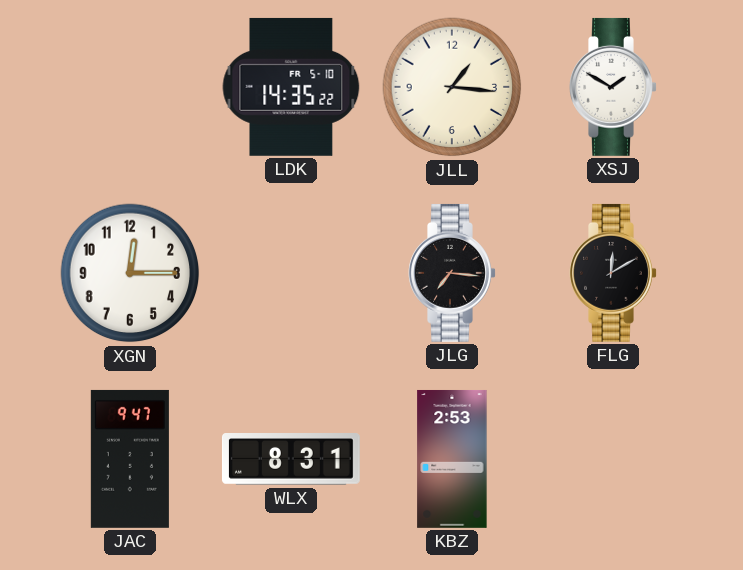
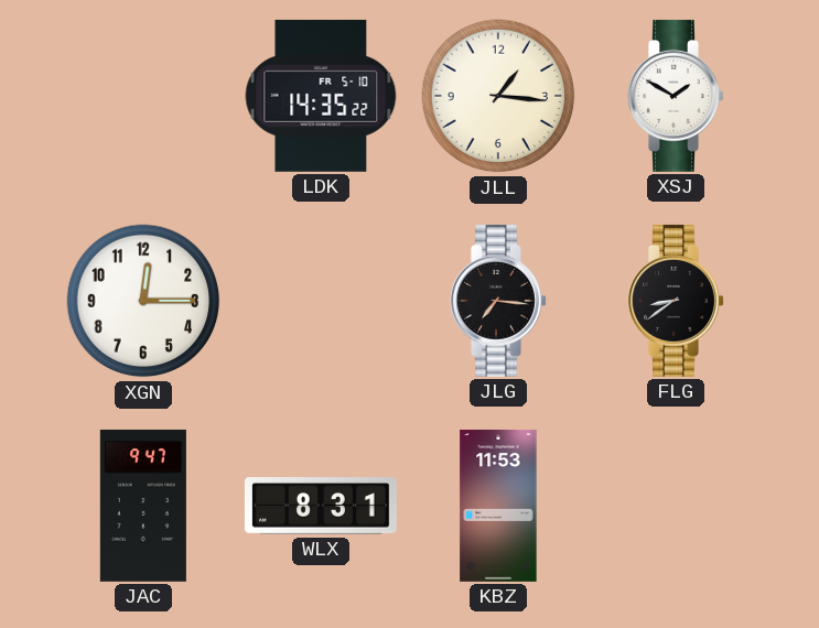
FLG: 12:10 -> 8:39
KBZ: 2:53 -> 11:53
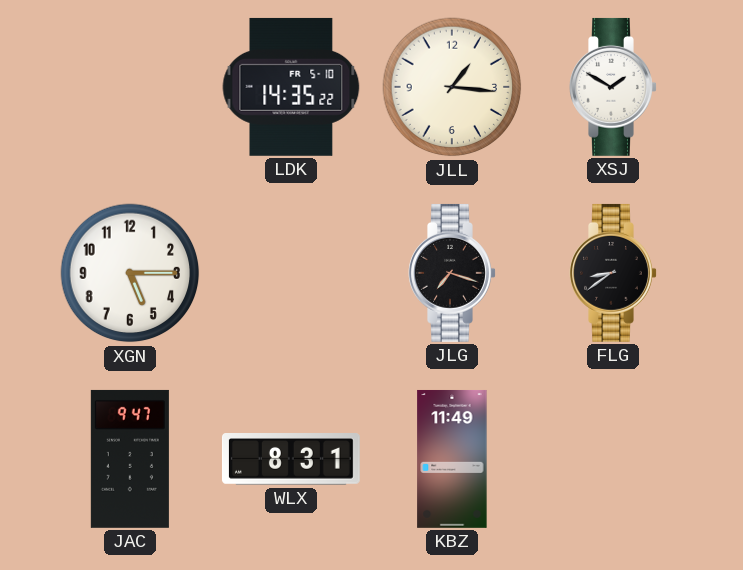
XGN: 12:15 -> 5:15
JLG: 7:16 -> 7:18
KBZ: 11:53 -> 11:49
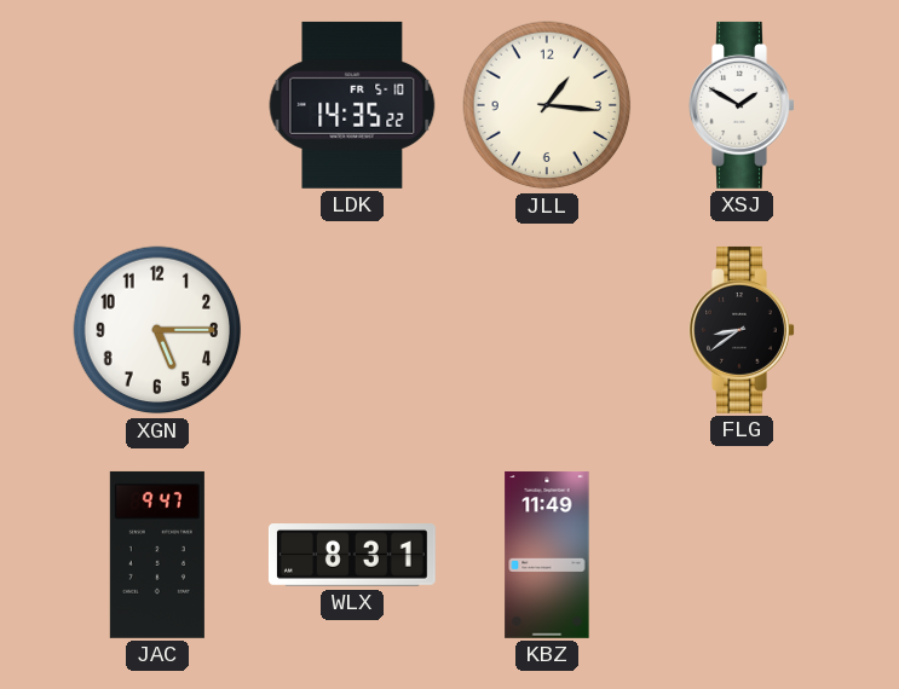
JLG: 7:18 -> none
